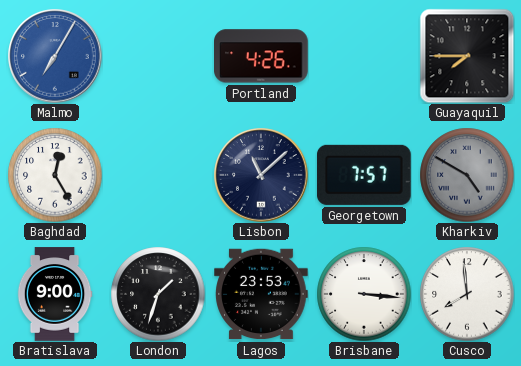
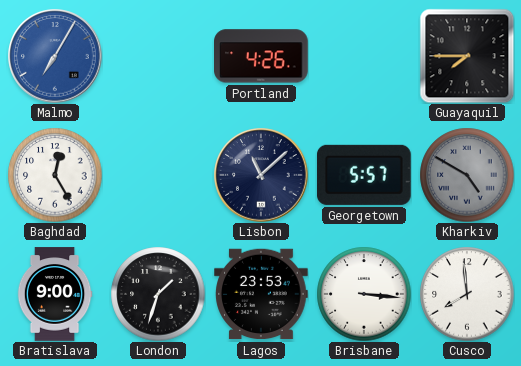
Georgetown: 7:57 -> 5:57
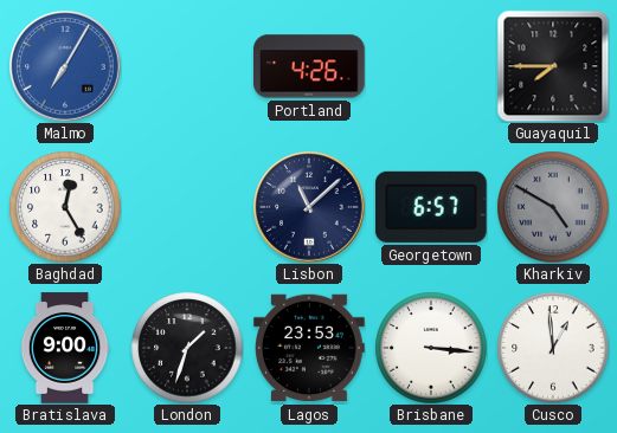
Georgetown: 5:57 -> 6:57
Cusco: 7:59 -> 12:59
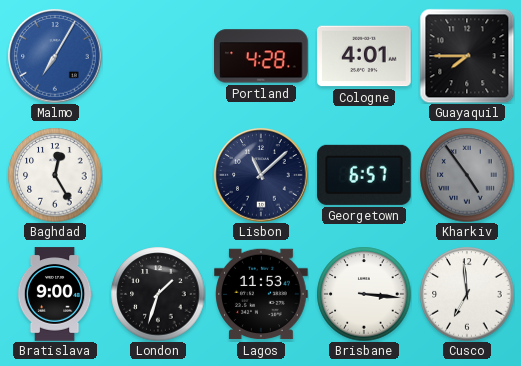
Portland: 4:26 -> 4:28
Cologne: none -> 4:01
Kharkiv: 4:50 -> 4:54
Lagos: 23:53 -> 11:53
Cusco: 12:59 -> 6:59
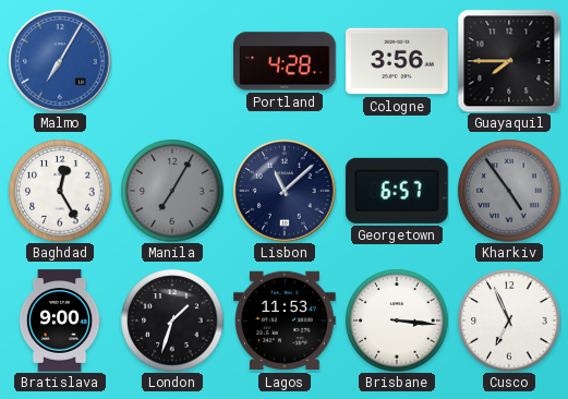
Cologne: 4:01 -> 3:56
Manila: none -> 7:05
Cusco: 6:59 -> 6:56
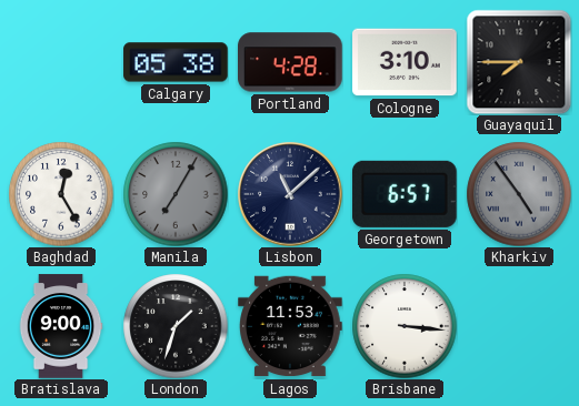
Malmo: 7:05 -> none
Calgary: none -> 05:38
Cologne: 3:56 -> 3:10
Cusco: 6:56 -> none
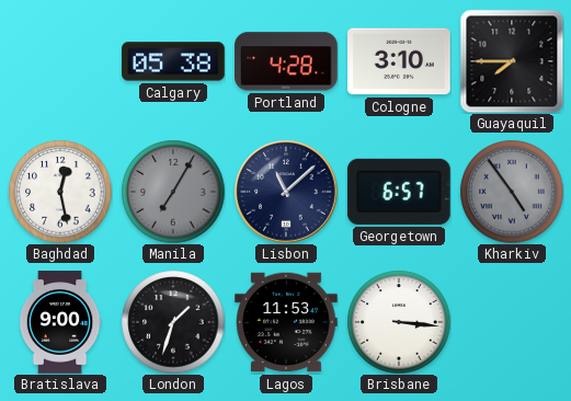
Baghdad: 12:25 -> 12:28
